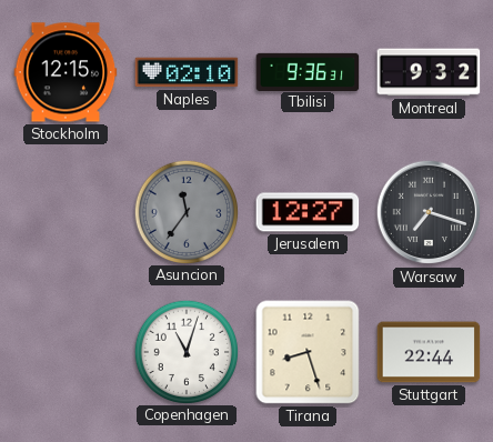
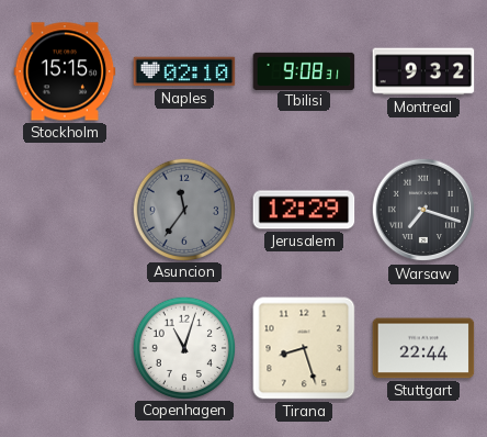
Stockholm: 12:15 -> 15:15
Tbilisi: 9:36 -> 9:08
Jerusalem: 12:27 -> 12:29
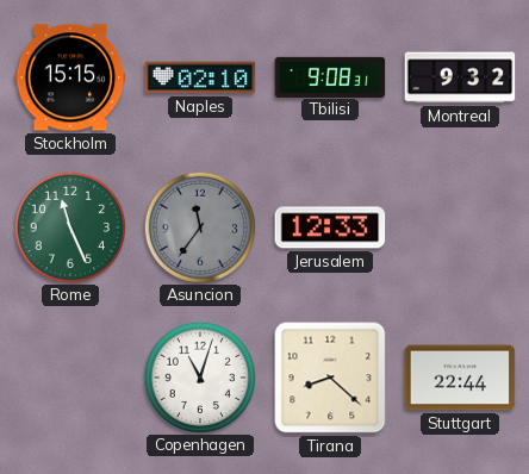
Rome: none -> 11:26
Jerusalem: 12:29 -> 12:33
Warsaw: 7:18 -> none
Tirana: 8:27 -> 8:22
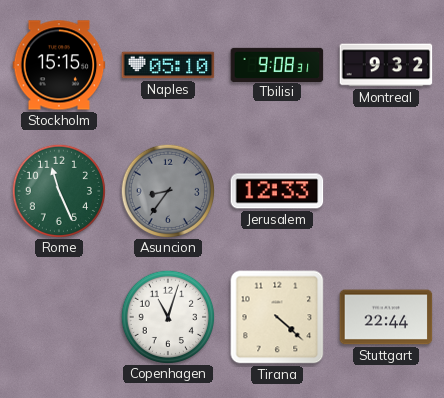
Naples: 02:10 -> 05:10
Asuncion: 11:36 -> 8:36
Tirana: 8:22 -> 4:22
